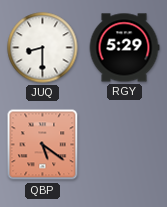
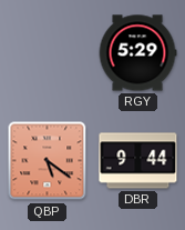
JUQ: 8:30 -> none
DBR: none -> 9:44
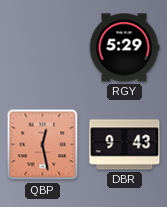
QBP: 5:21 -> 12:28
DBR: 9:44 -> 9:43
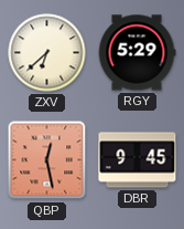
ZXV: none -> 6:38
DBR: 9:43 -> 9:45
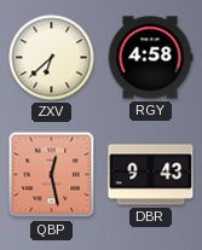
RGY: 5:29 -> 4:58
DBR: 9:45 -> 9:43
